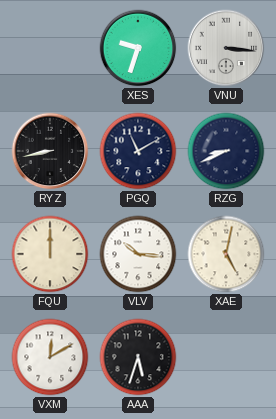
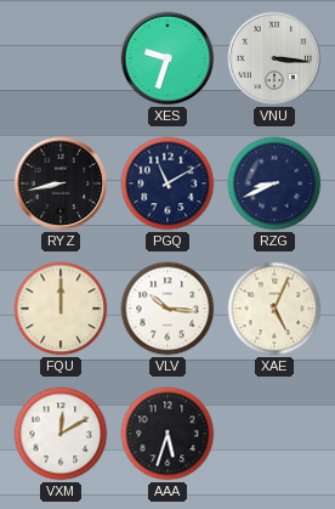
XAE: 5:02 -> 5:04
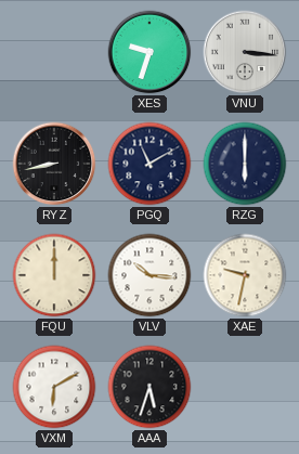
RZG: 8:41 -> 6:00
XAE: 5:04 -> 9:32
VXM: 12:10 -> 6:10
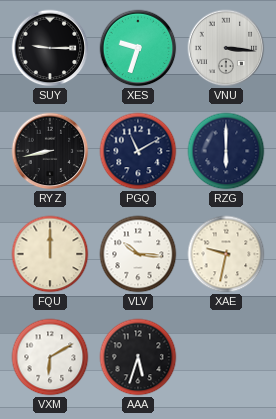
SUY: none -> 9:15
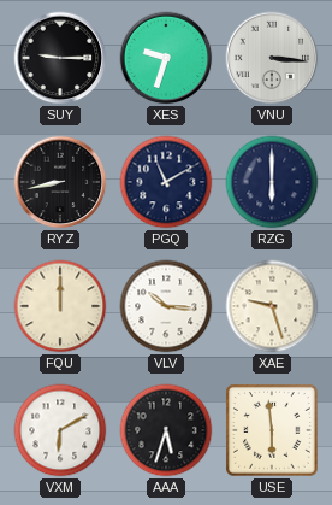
XAE: 9:32 -> 9:27
USE: none -> 5:59
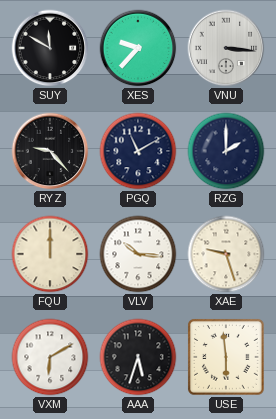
SUY: 9:15 -> 11:50
XES: 9:33 -> 9:37
RYZ: 8:43 -> 9:23
RZG: 6:00 -> 2:00
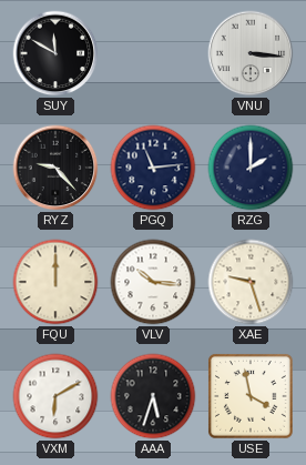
XES: 9:37 -> none
PGQ: 11:10 -> 11:14
USE: 5:59 -> 3:58
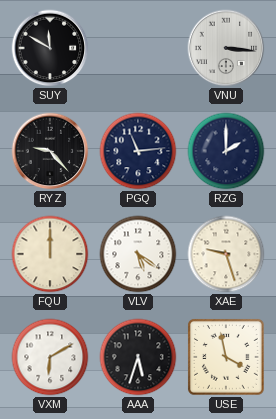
VLV: 10:16 -> 5:21
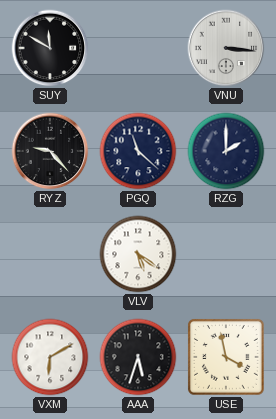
PGQ: 11:14 -> 11:22
FQU: 12:00 -> none
XAE: 9:27 -> none
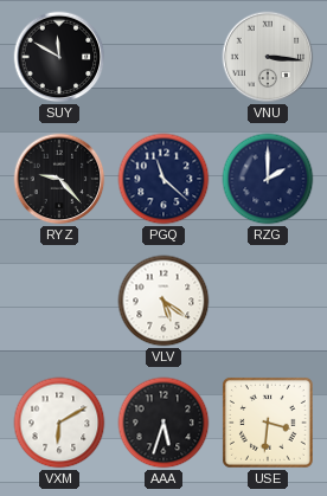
USE: 3:58 -> 3:31
